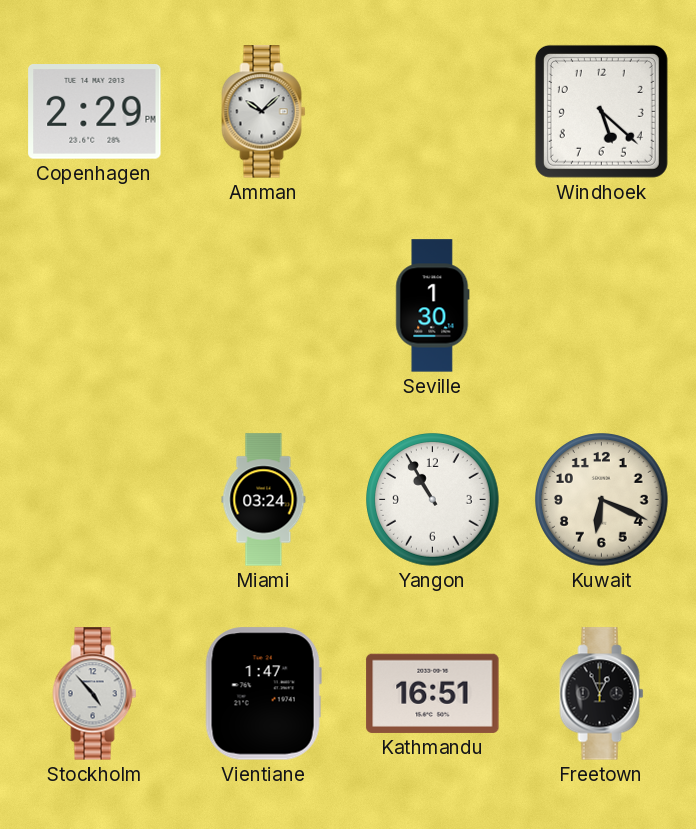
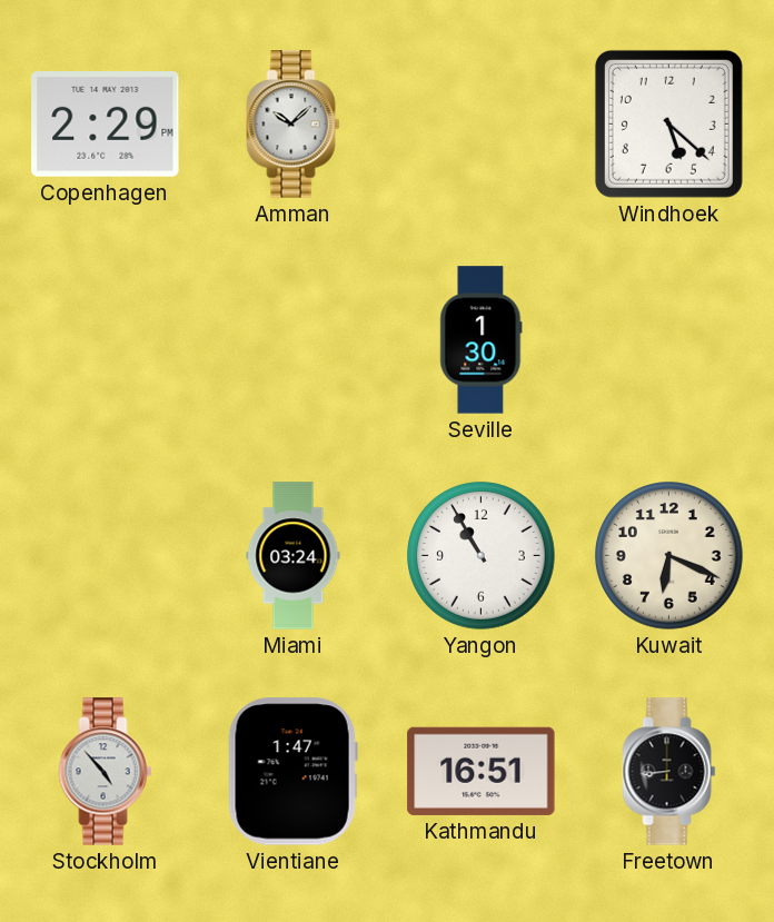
Freetown: 12:56 -> 8:44
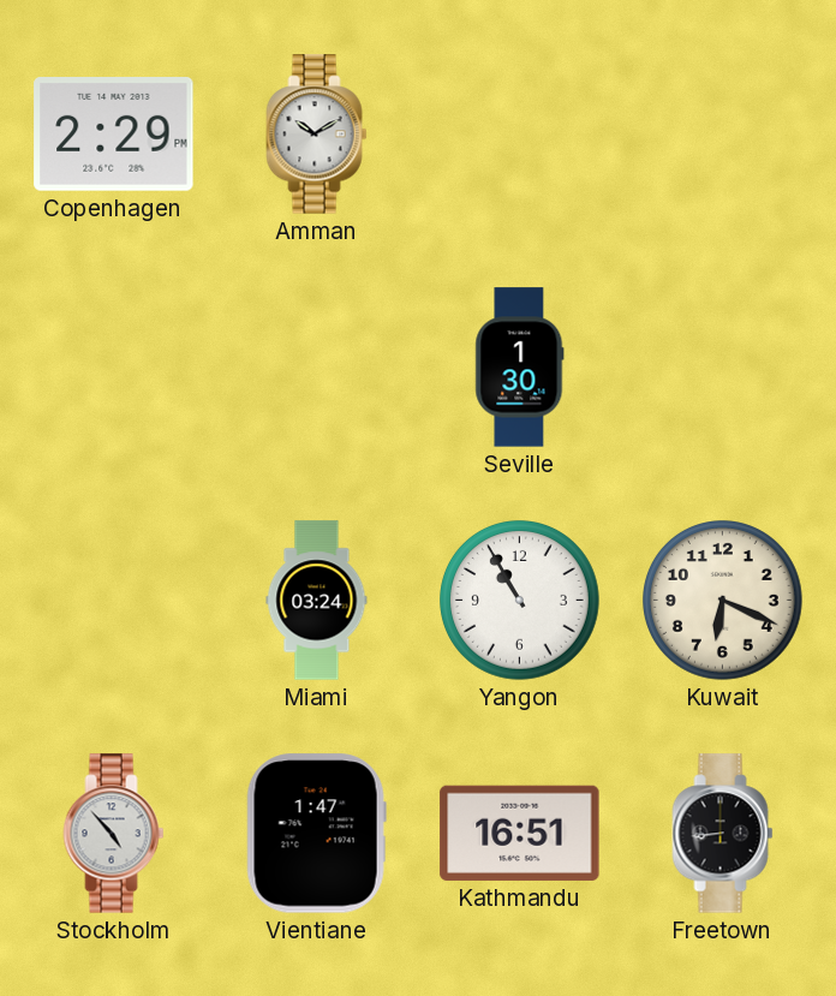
Amman: 10:08 -> 10:10
Windhoek: 5:22 -> none
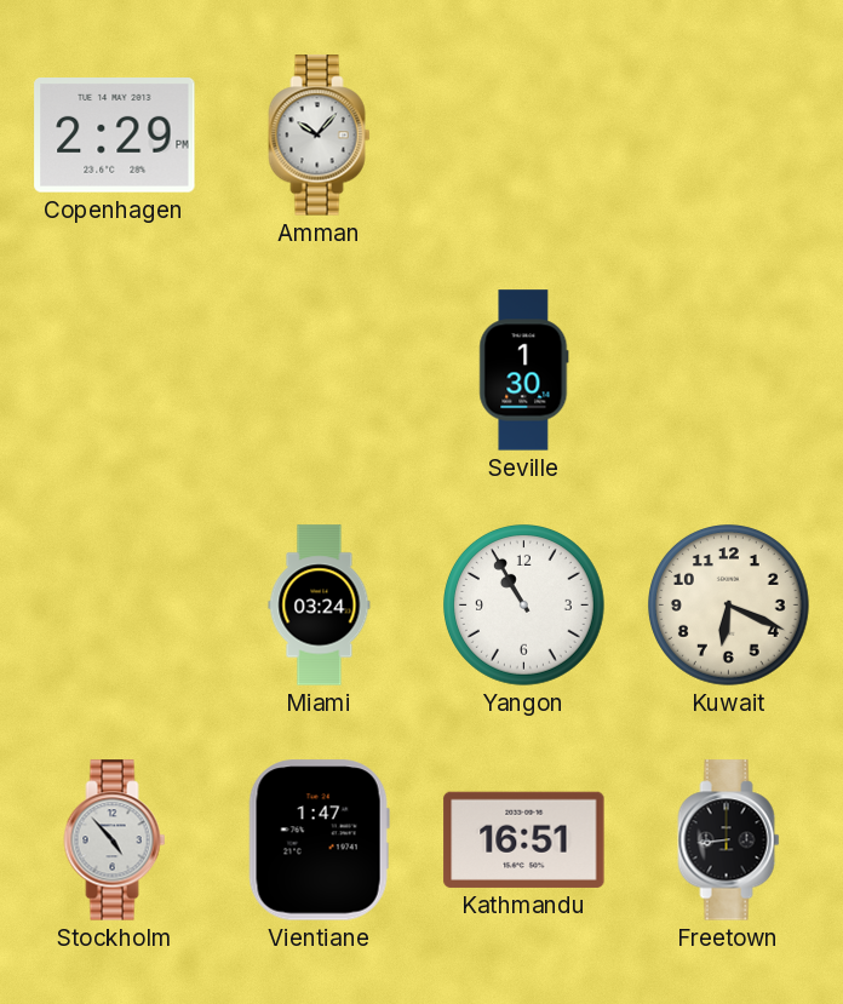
Amman: 10:10 -> 10:07
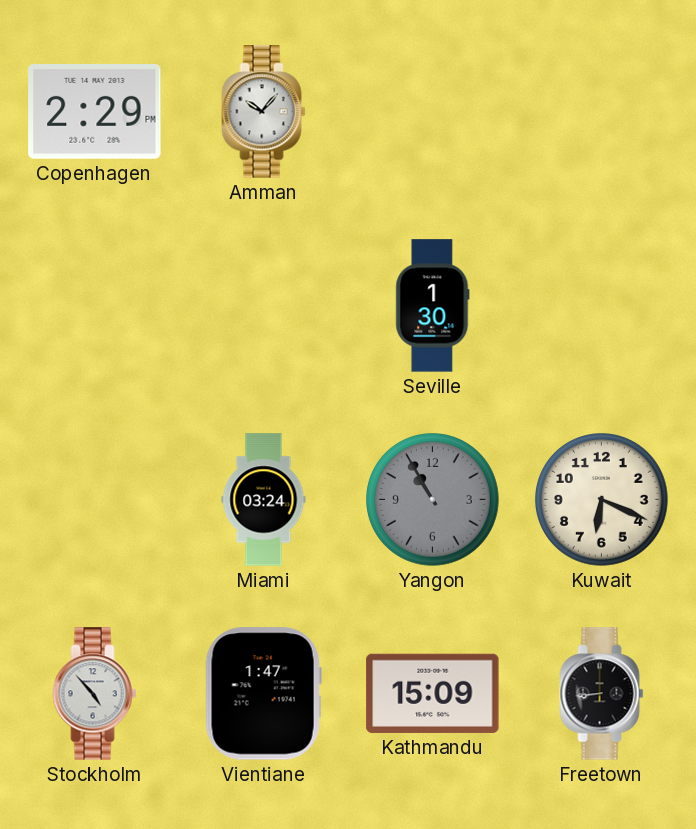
Yangon dial: white -> grey
Kathmandu: 16:51 -> 15:09
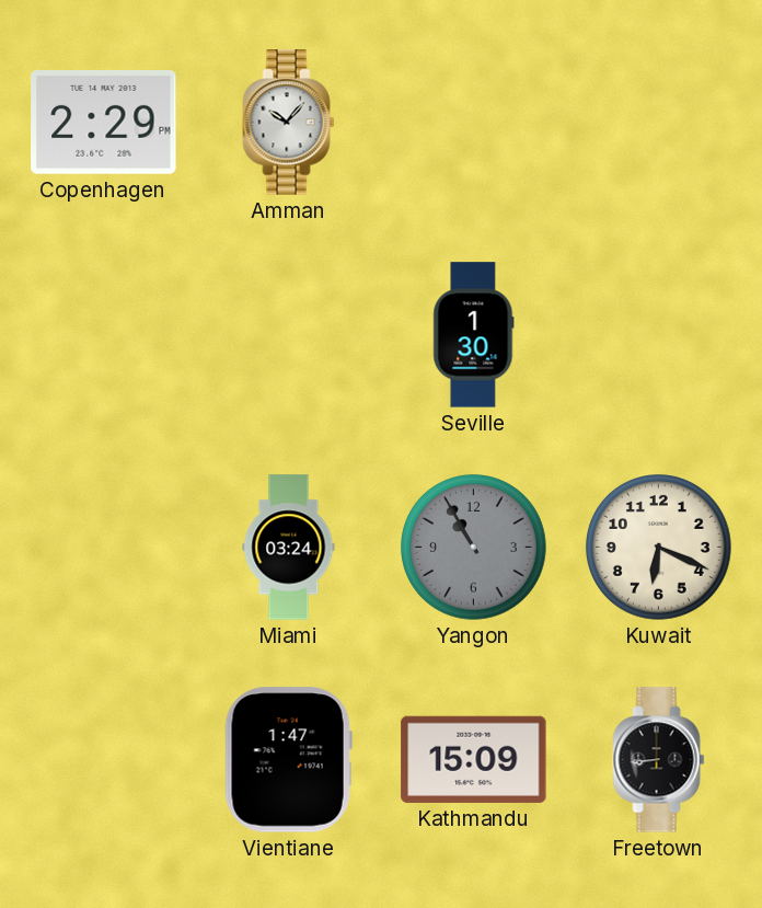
Stockholm: 4:53 -> none
